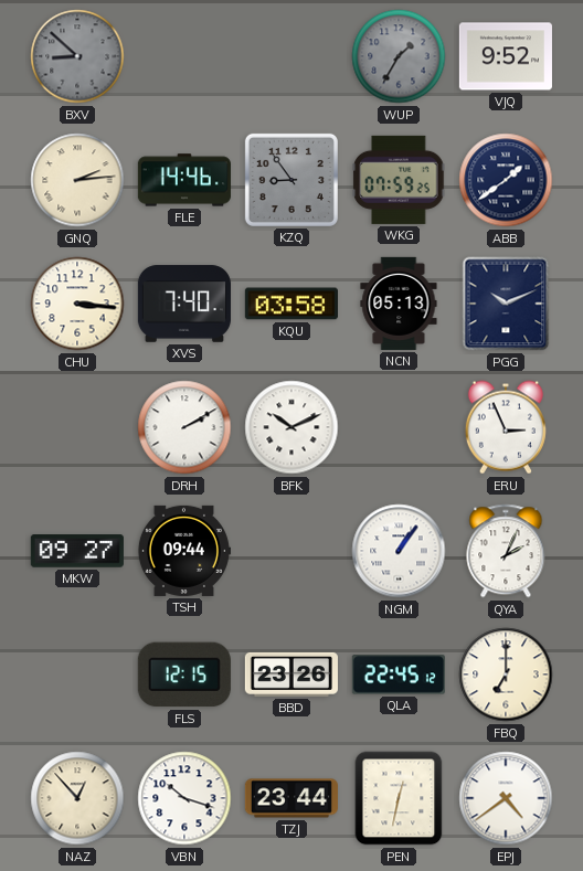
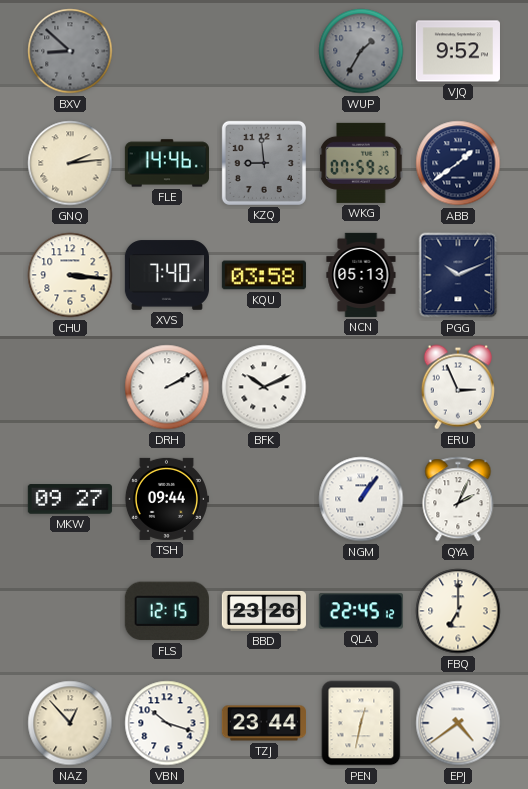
KZQ: 8:54 -> 8:59
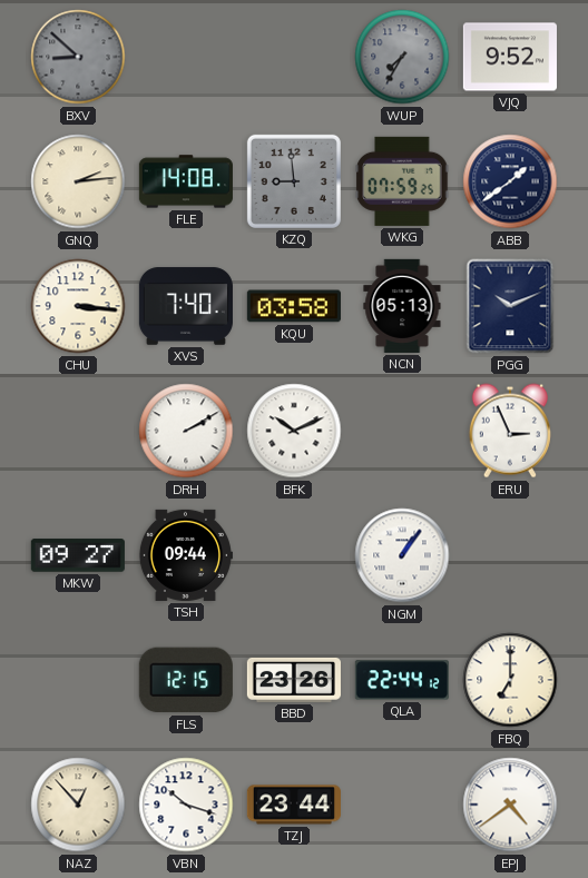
WUP: 1:35 -> 7:35
FLE: 14:46 -> 14:08
QYA: 2:04 -> none
QLA: 22:45 -> 22:44
PEN: 12:32 -> none
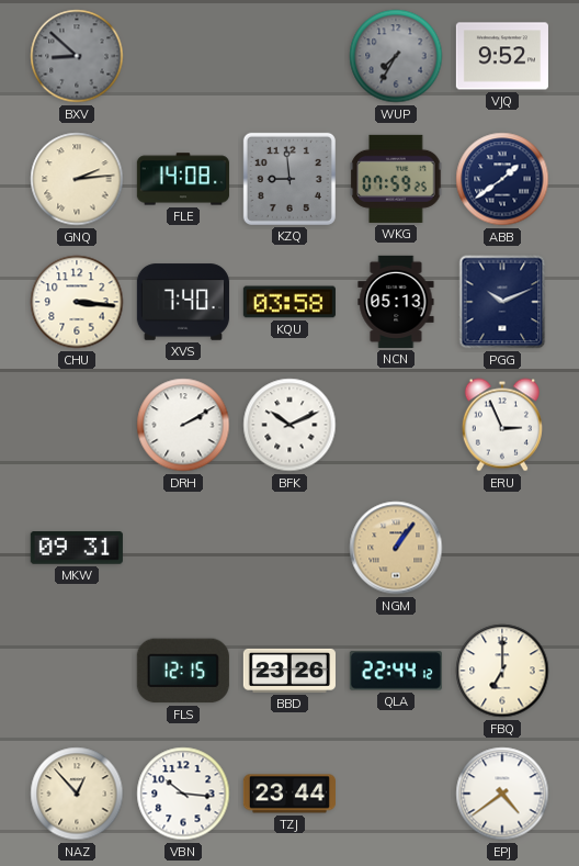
MKW: 09:27 -> 09:31
TSH: 09:44 -> none
NGM dial: white -> champagne
VBN: 10:18 -> 10:16
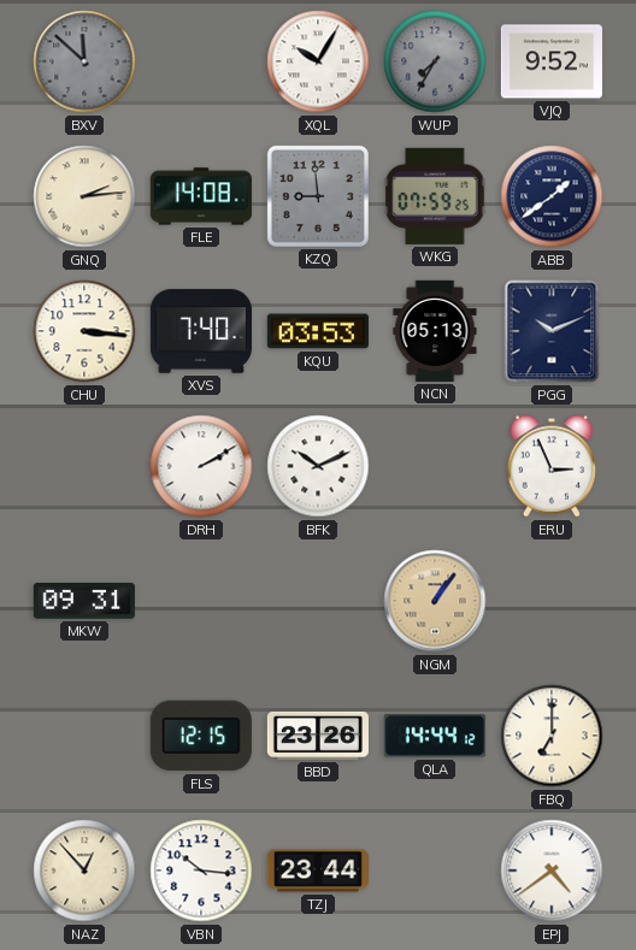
BXV: 8:52 -> 11:52
XQL: none -> 10:05
KQU: 03:58 -> 03:53
QLA: 22:44 -> 14:44
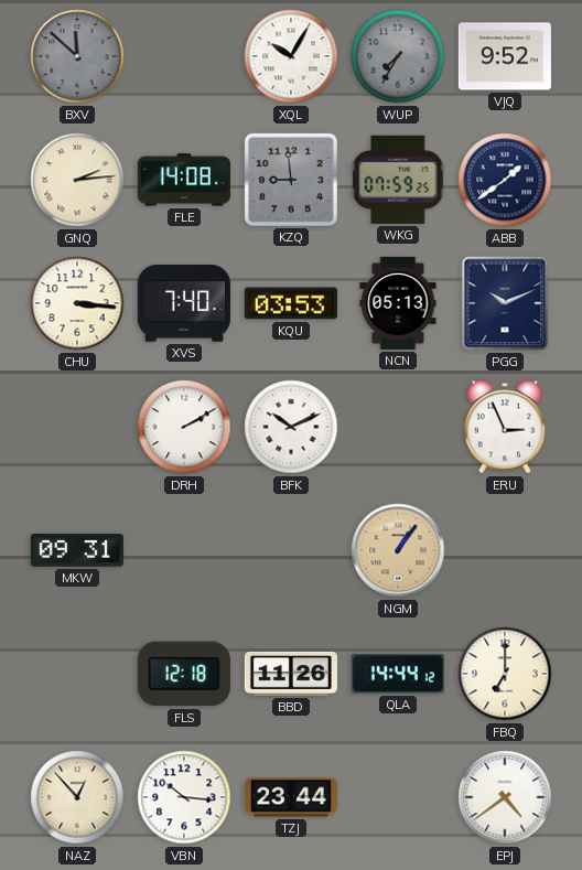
FLS: 12:15 -> 12:18
BBD: 23:26 -> 11:26
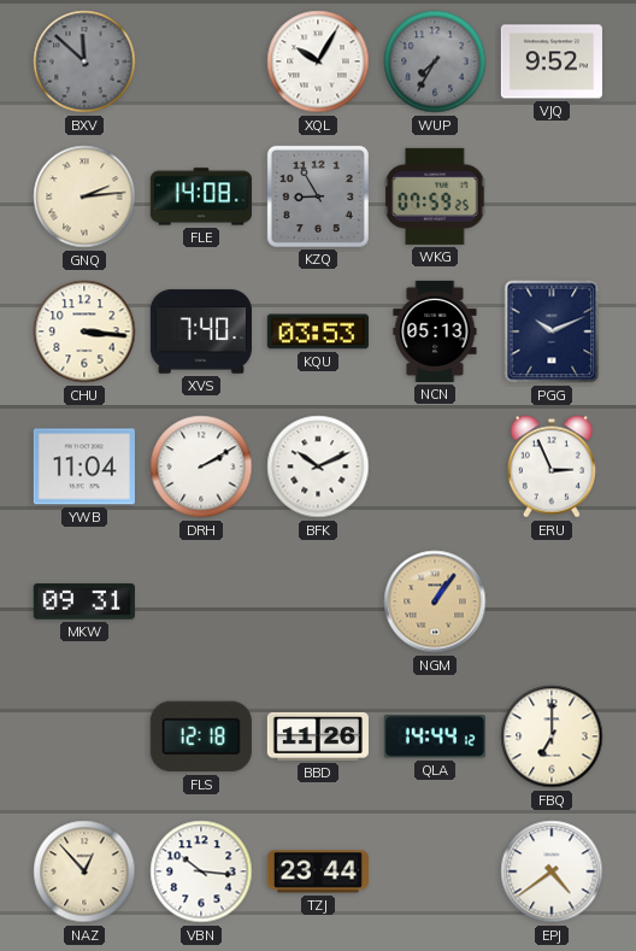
KZQ: 8:59 -> 8:55
ABB: 1:39 -> none
YWB: none -> 11:04
